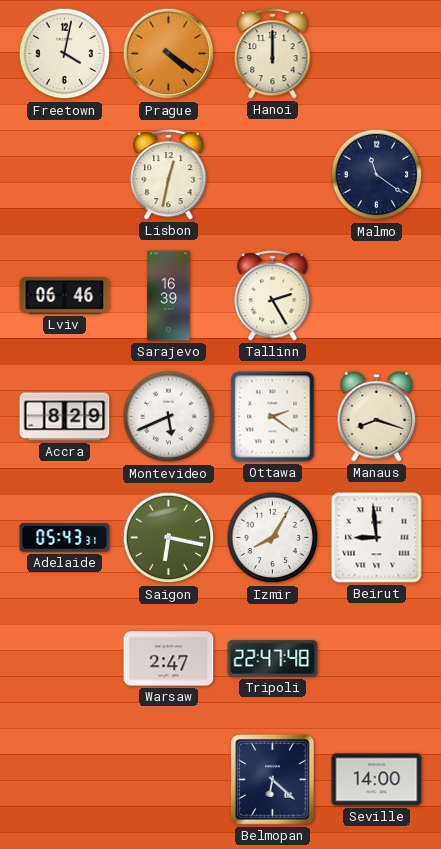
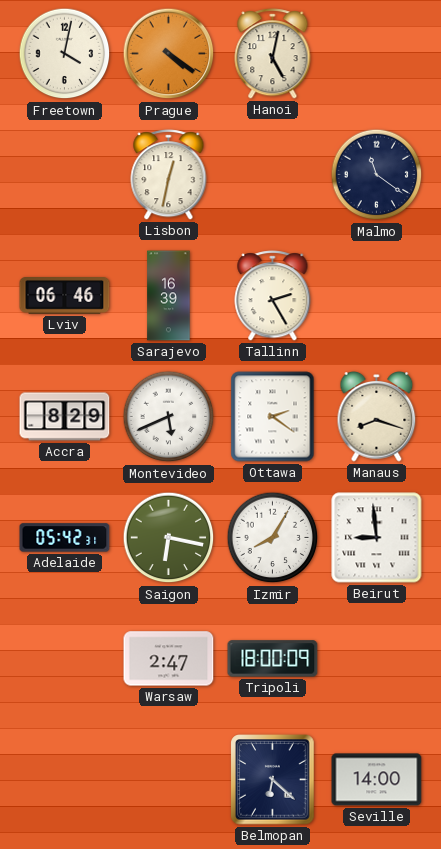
Hanoi: 12:00 -> 5:02
Adelaide: 05:43 -> 05:42
Tripoli: 22:47 -> 18:00
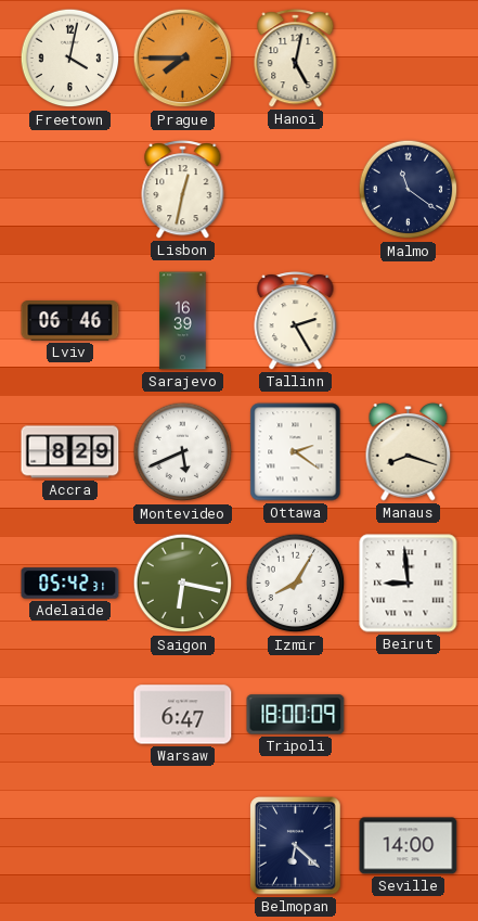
Prague: 4:21 -> 7:45
Warsaw: 2:47 -> 6:47
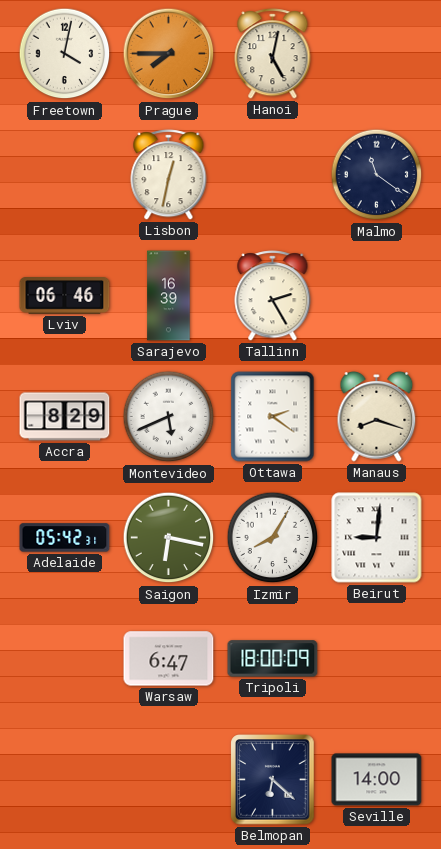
Beirut: 8:59 -> 9:01
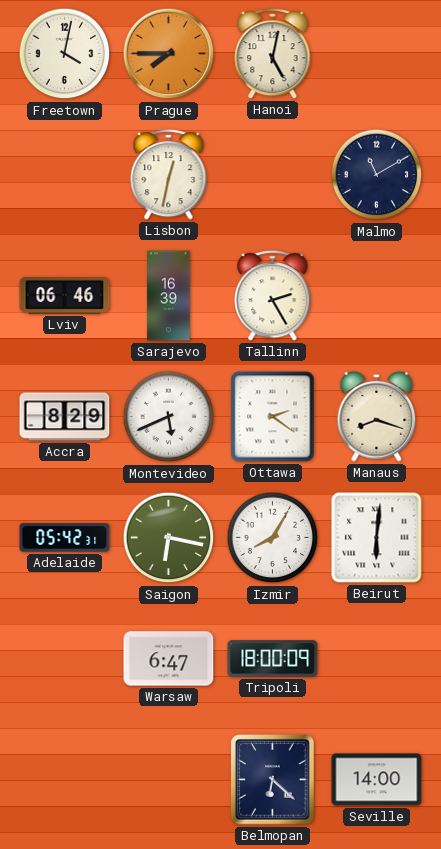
Malmo: 11:21 -> 11:10
Beirut: 9:01 -> 6:01
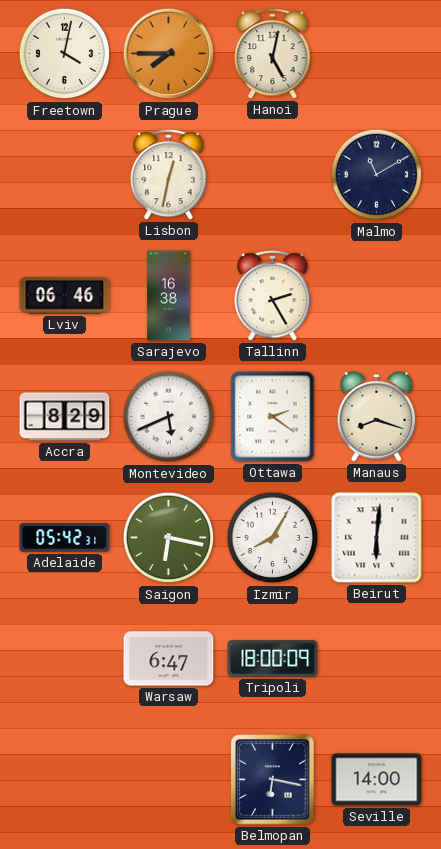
Sarajevo: 16:39 -> 16:38
Belmopan: 6:22 -> 6:17
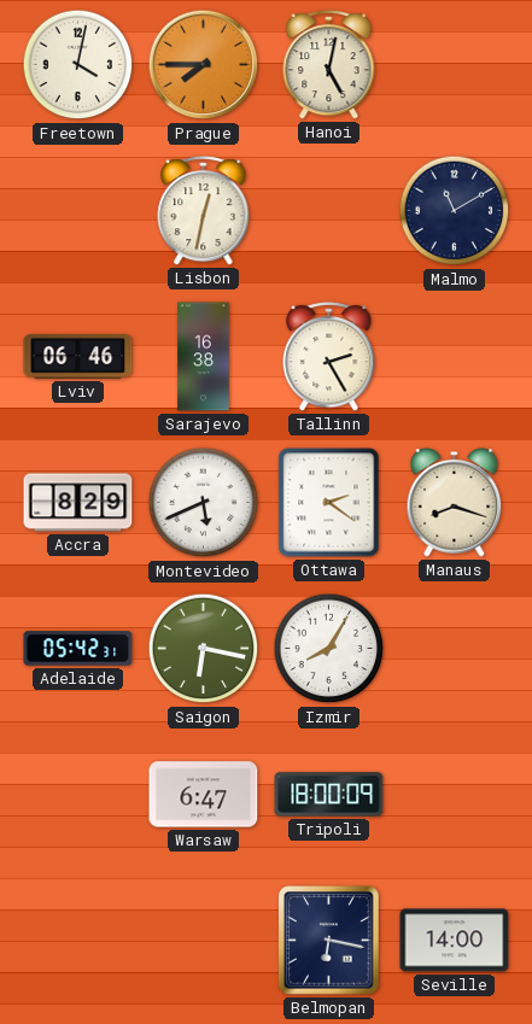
Beirut: 6:01 -> none
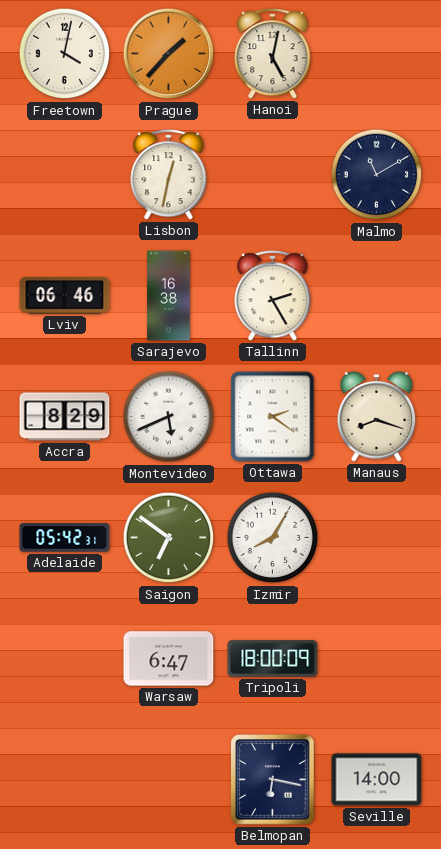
Prague: 7:45 -> 1:37
Saigon: 6:17 -> 6:51
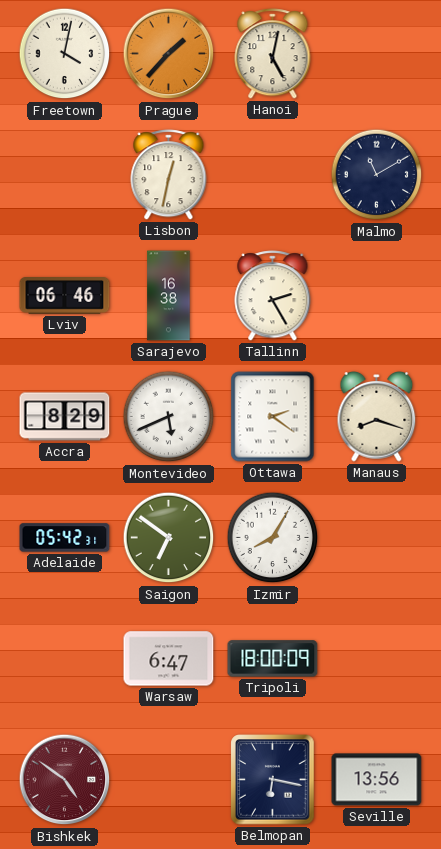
Bishkek: none -> 4:51
Seville: 14:00 -> 13:56
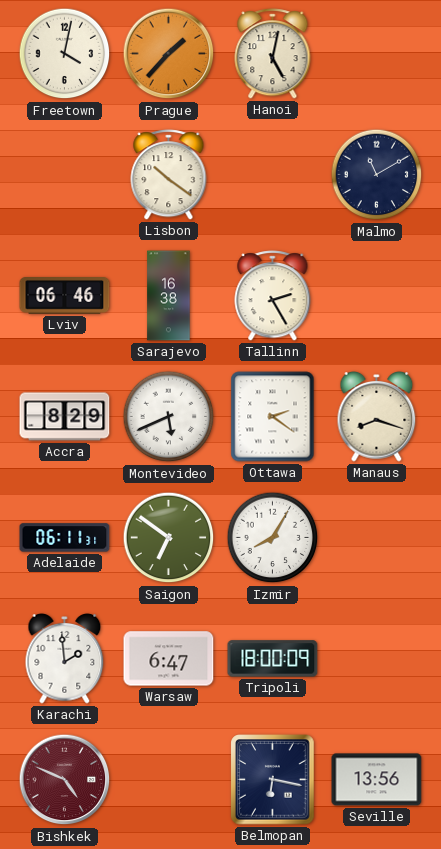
Lisbon: 12:32 -> 10:21
Adelaide: 05:42 -> 06:11
Karachi: none -> 1:59
Bishkek: 4:51 -> 4:49
